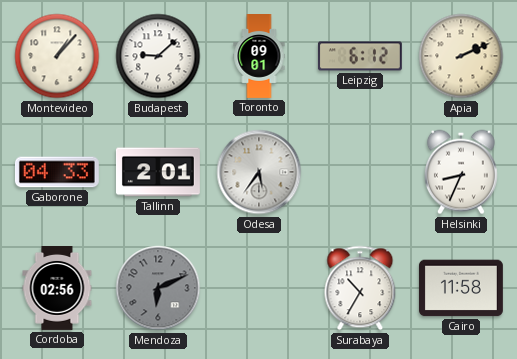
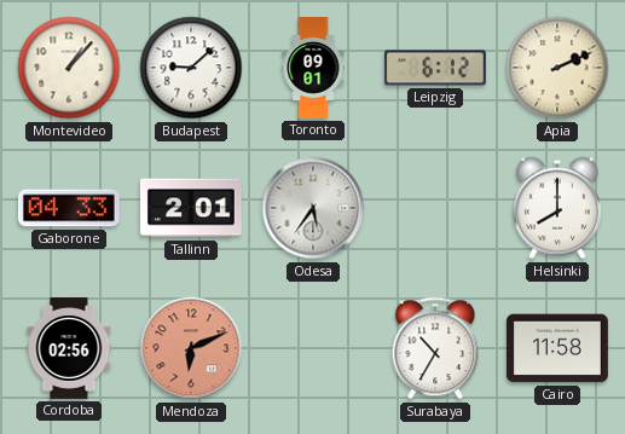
Helsinki: 8:34 -> 8:00
Mendoza dial: grey -> salmon
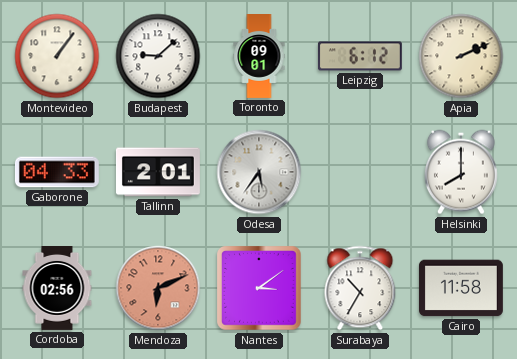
Montevideo: 1:07 -> 1:06
Nantes: none -> 3:09
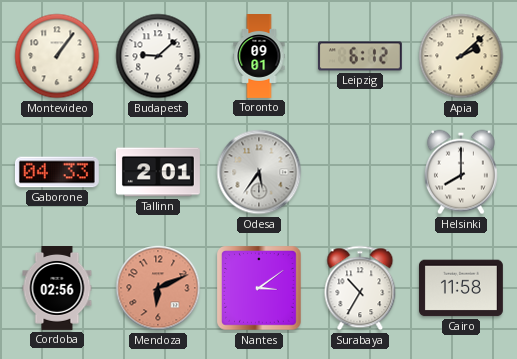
Apia: 2:11 -> 2:08
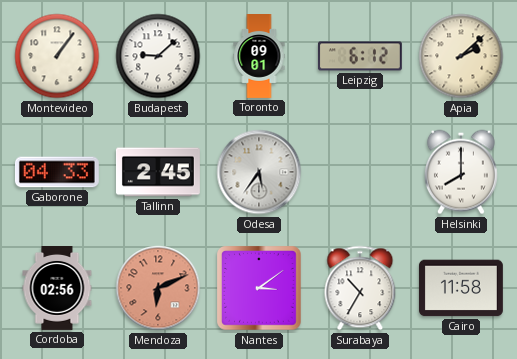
Tallinn: 2:01 -> 2:45
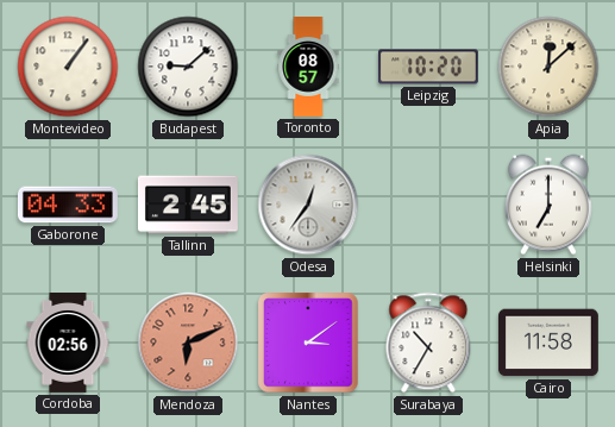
Toronto: 09:01 -> 08:57
Leipzig: 6:12 -> 10:20
Apia: 2:08 -> 12:08
Odesa: 5:36 -> 12:36
Helsinki: 8:00 -> 7:00
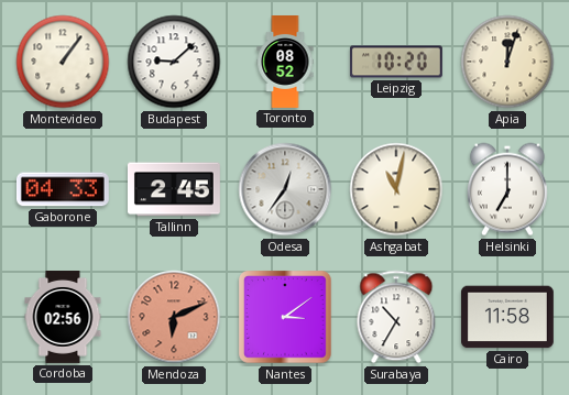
Toronto: 08:57 -> 08:52
Apia: 12:08 -> 12:03
Ashgabat: none -> 11:02
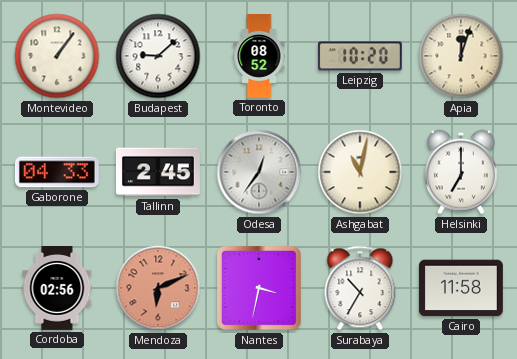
Nantes: 3:09 -> 3:32
